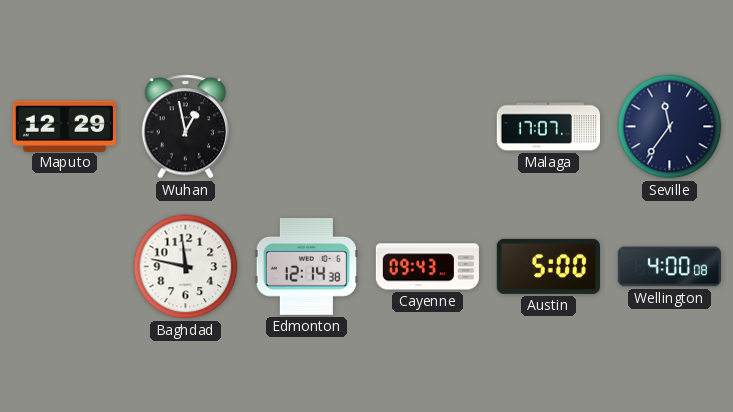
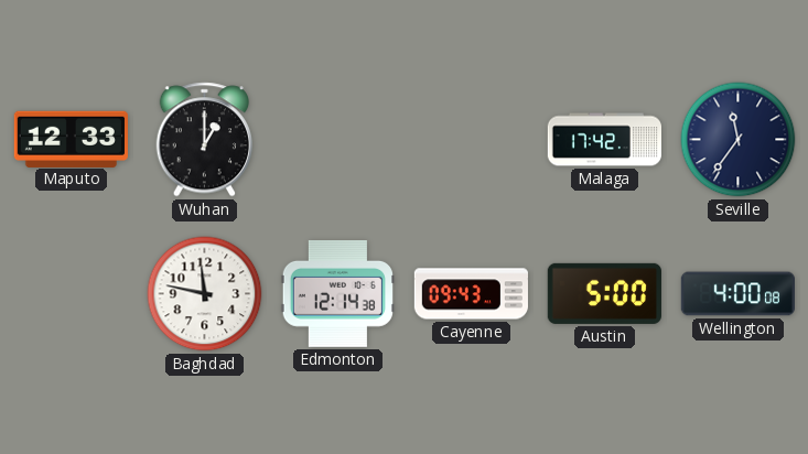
Maputo: 12:29 -> 12:33
Wuhan: 12:58 -> 1:00
Malaga: 17:07 -> 17:42
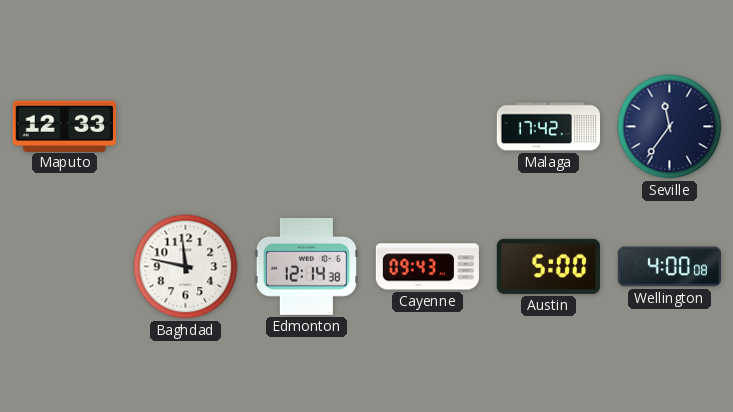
Wuhan: 1:00 -> none
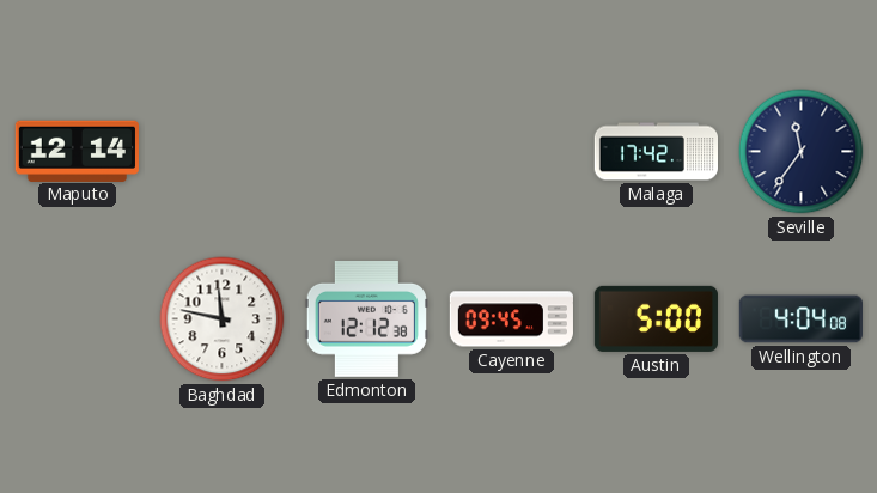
Maputo: 12:33 -> 12:14
Edmonton: 12:14 -> 12:12
Cayenne: 09:43 -> 09:45
Wellington: 4:00 -> 4:04
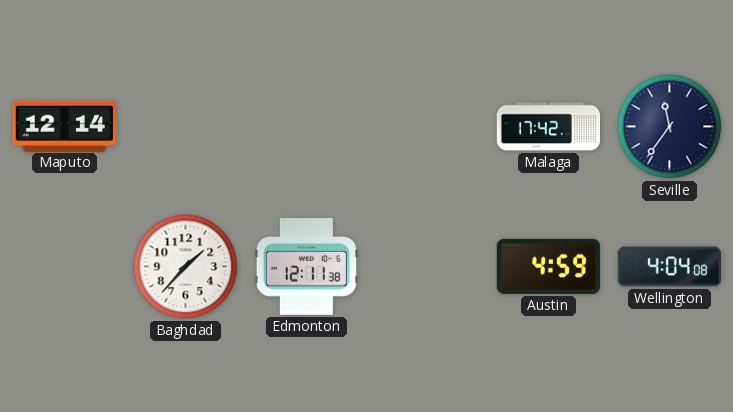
Baghdad: 11:47 -> 1:37
Edmonton: 12:12 -> 12:11
Cayenne: 09:45 -> none
Austin: 5:00 -> 4:59
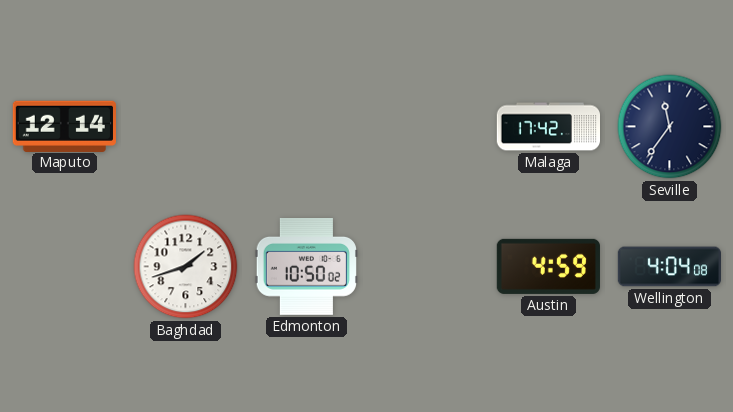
Baghdad: 1:37 -> 1:42
Edmonton: 12:11 -> 10:50
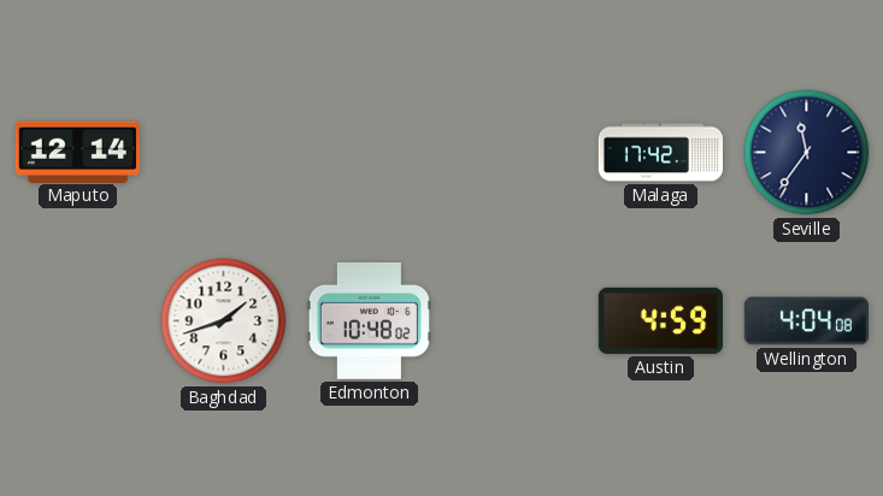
Edmonton: 10:50 -> 10:48
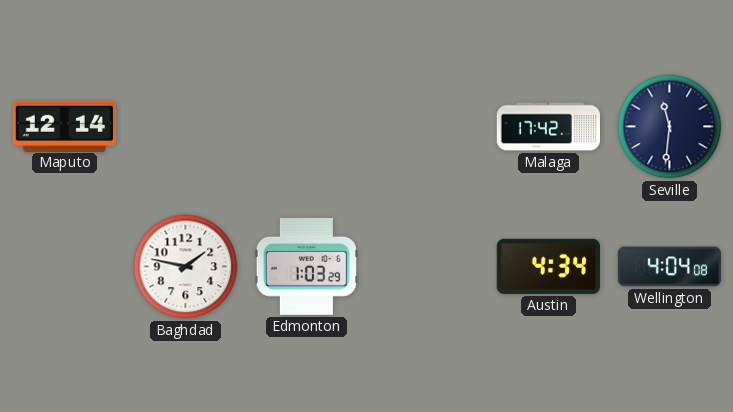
Seville: 11:36 -> 11:31
Baghdad: 1:42 -> 1:47
Edmonton: 10:48 -> 1:03
Austin: 4:59 -> 4:34
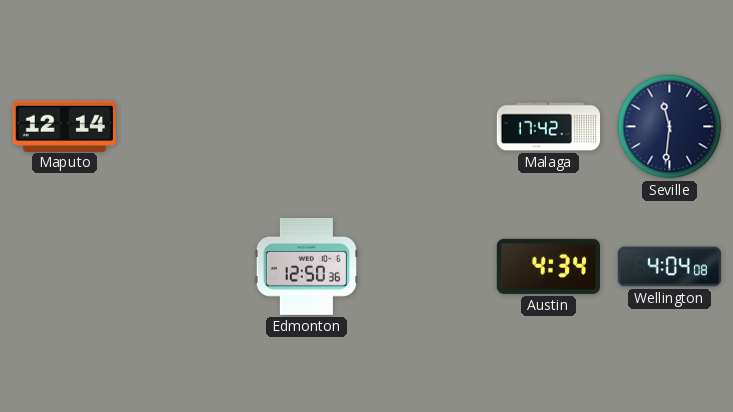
Baghdad: 1:47 -> none
Edmonton: 1:03 -> 12:50
